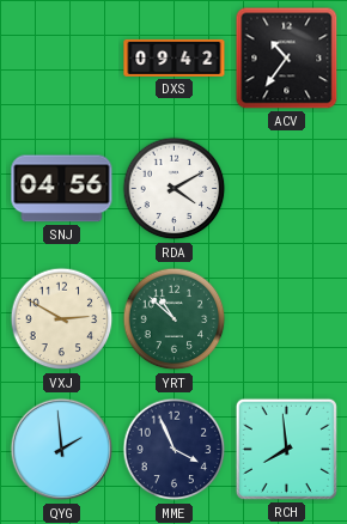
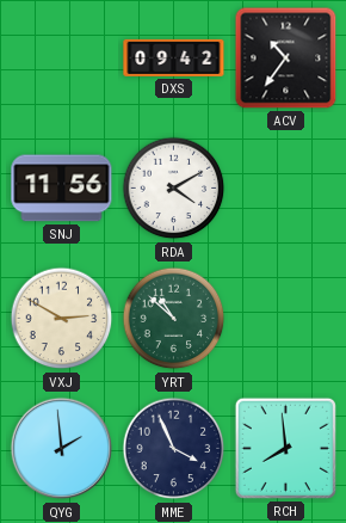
SNJ: 04:56 -> 11:56
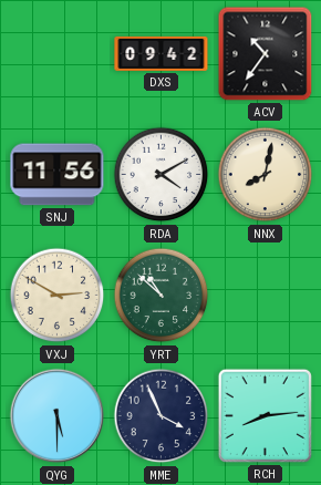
NNX: none -> 8:02
QYG: 1:59 -> 5:30
RCH: 7:59 -> 8:14
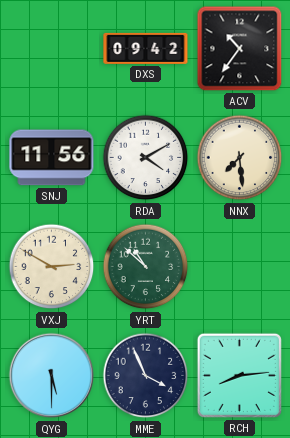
NNX: 8:02 -> 7:29
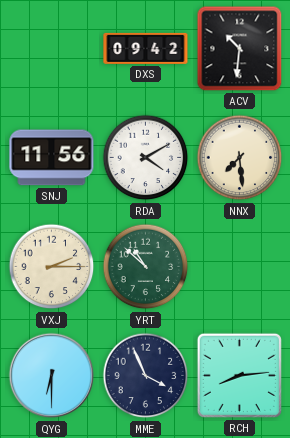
ACV: 10:36 -> 10:31
VXJ: 2:50 -> 2:15
QYG: 5:30 -> 6:30
